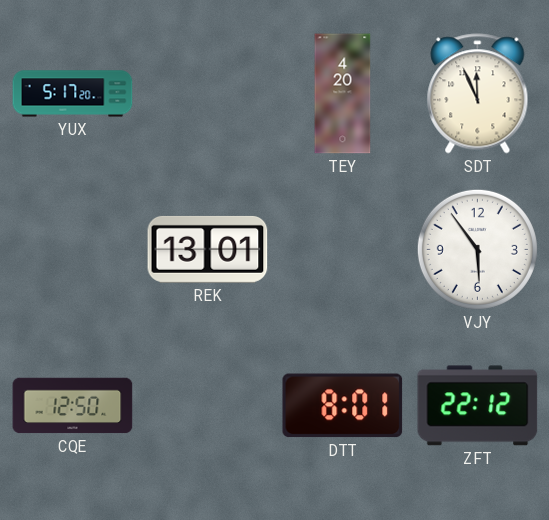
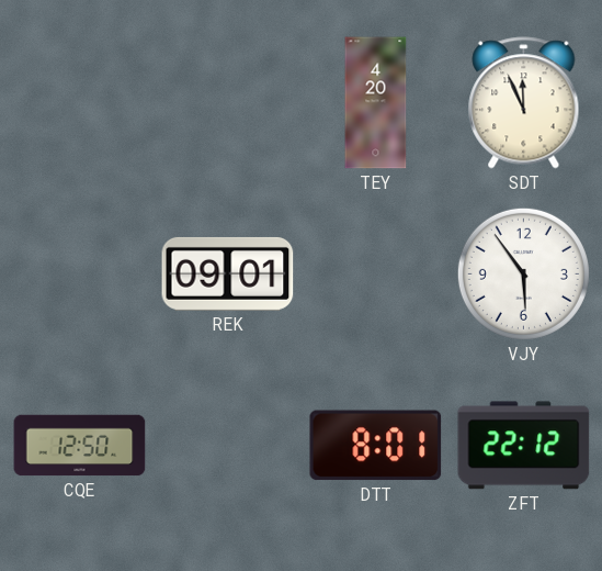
YUX: 5:17 -> none
REK: 13:01 -> 09:01
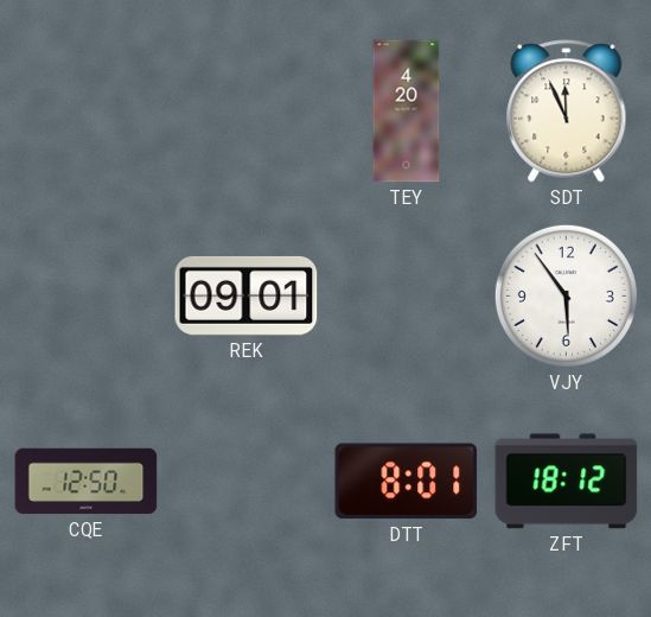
ZFT: 22:12 -> 18:12
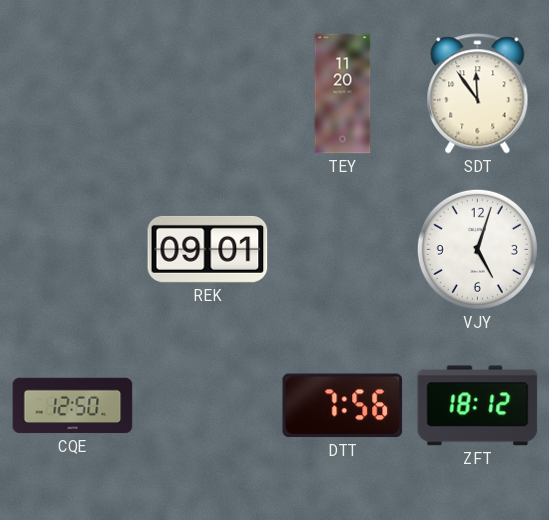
TEY: 4:20 -> 11:20
SDT: 11:56 -> 11:54
VJY: 5:54 -> 5:03
DTT: 8:01 -> 7:56
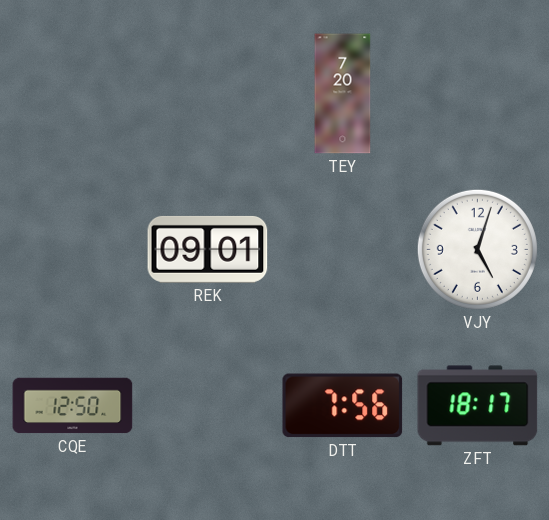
TEY: 11:20 -> 7:20
SDT: 11:54 -> none
ZFT: 18:12 -> 18:17
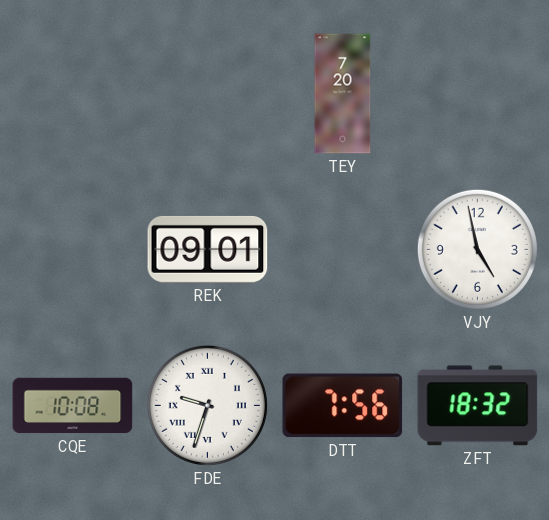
VJY: 5:03 -> 4:58
CQE: 12:50 -> 10:08
FDE: none -> 9:33
ZFT: 18:17 -> 18:32
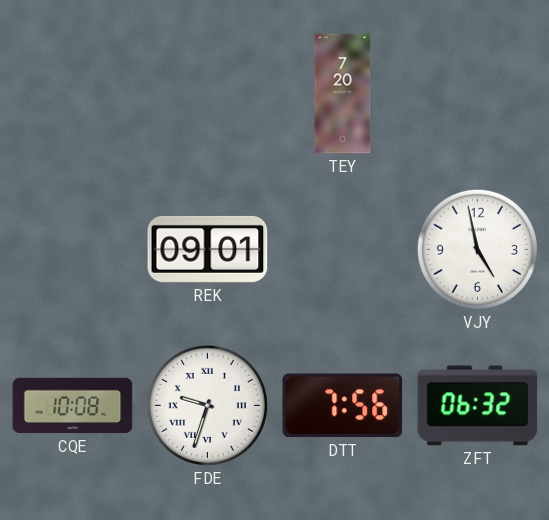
ZFT: 18:32 -> 06:32
